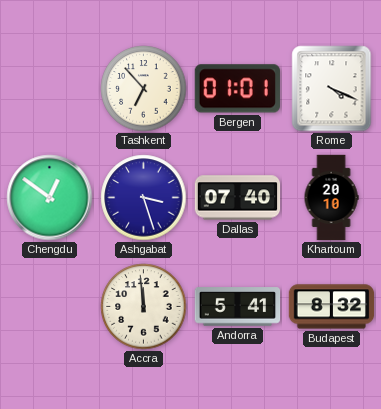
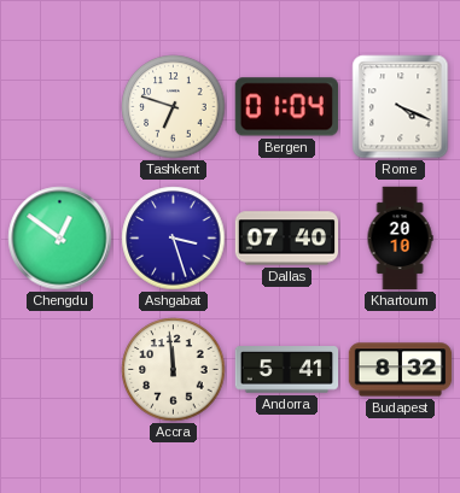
Tashkent: 6:53 -> 6:48
Bergen: 01:01 -> 01:04
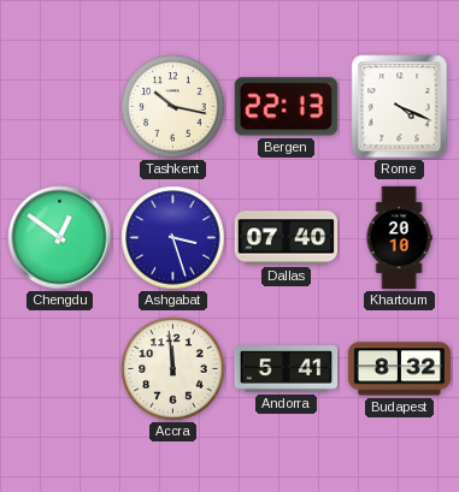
Tashkent: 6:48 -> 10:17
Bergen: 01:04 -> 22:13
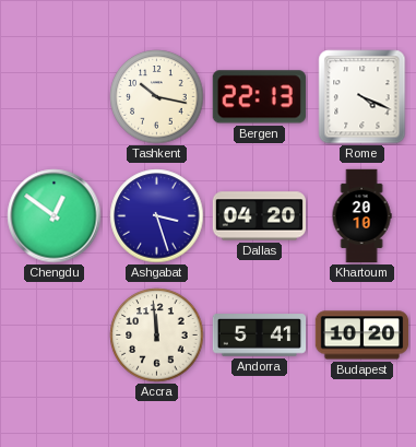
Dallas: 07:40 -> 04:20
Budapest: 8:32 -> 10:20
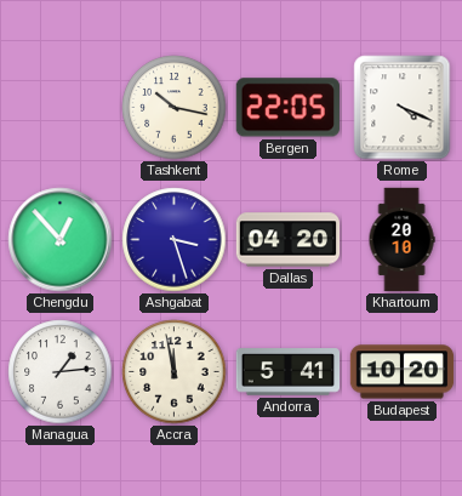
Bergen: 22:13 -> 22:05
Chengdu: 12:51 -> 12:53
Managua: none -> 1:14
Accra: 11:59 -> 11:58
